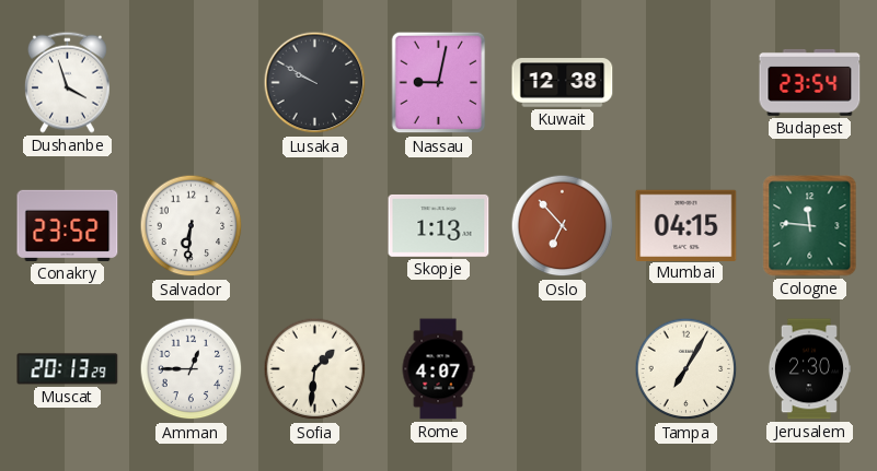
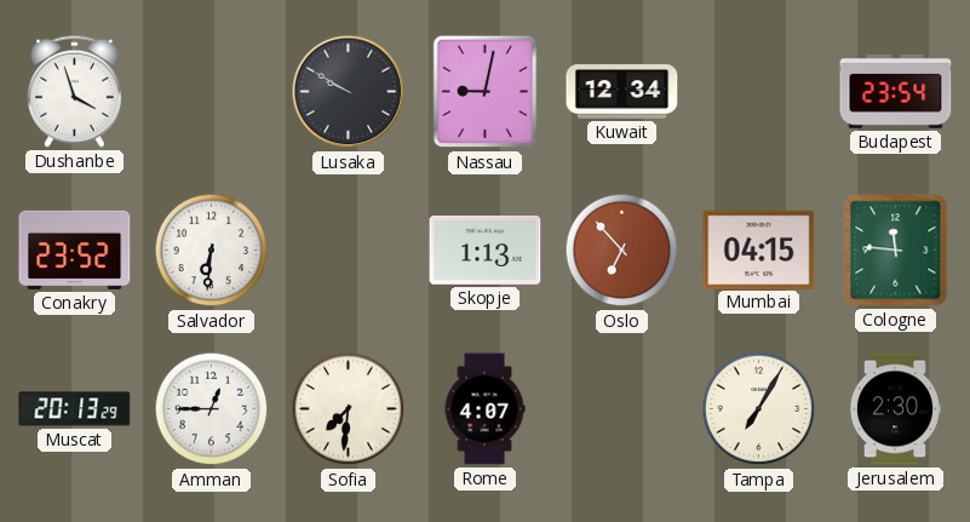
Kuwait: 12:38 -> 12:34
Sofia: 1:31 -> 7:31
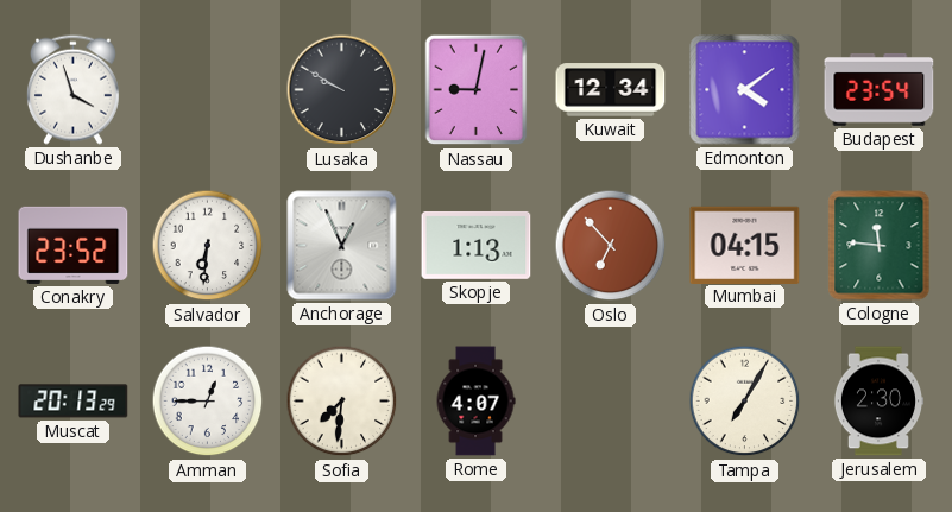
Edmonton: none -> 4:09
Anchorage: none -> 12:56
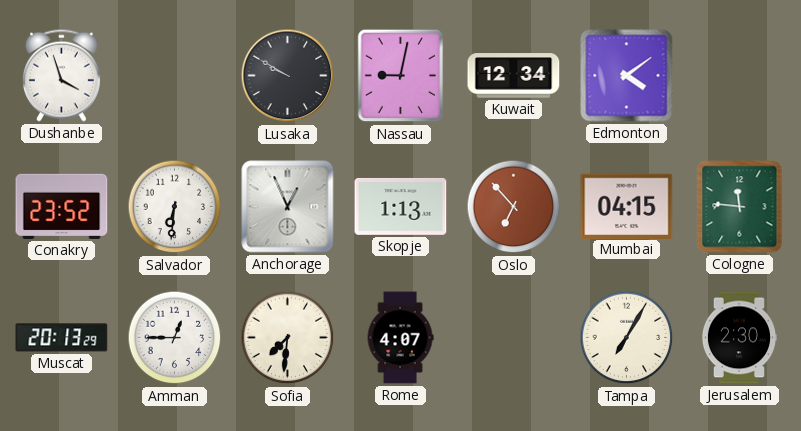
Budapest: 23:54 -> none
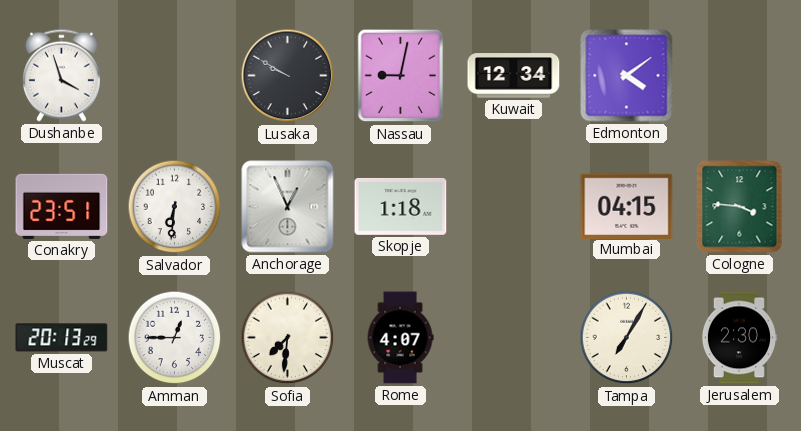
Conakry: 23:52 -> 23:51
Skopje: 1:13 -> 1:18
Oslo: 6:53 -> none
Cologne: 11:46 -> 3:46
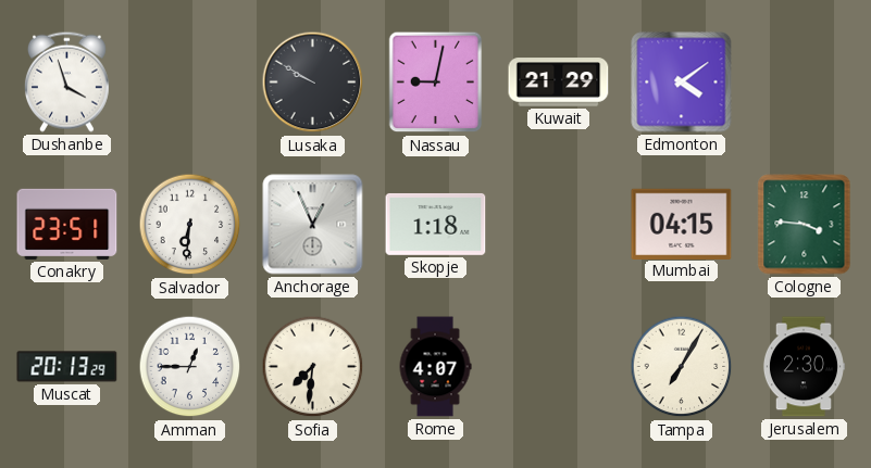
Kuwait: 12:34 -> 21:29
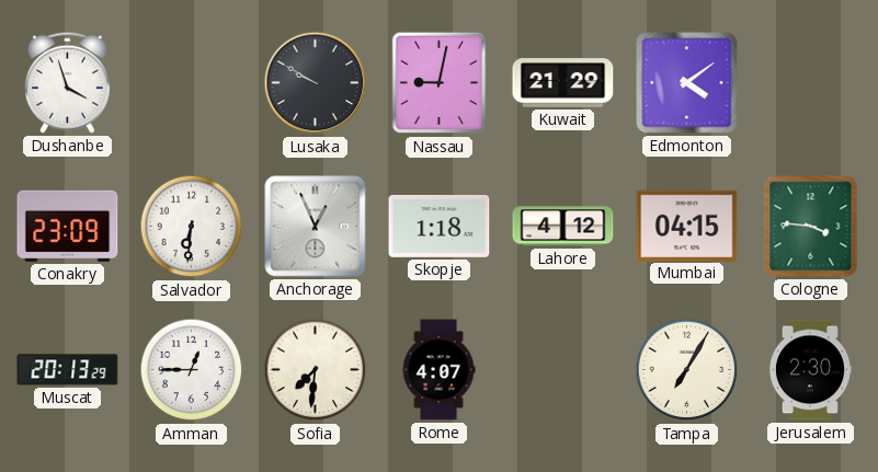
Conakry: 23:51 -> 23:09
Lahore: none -> 4:12
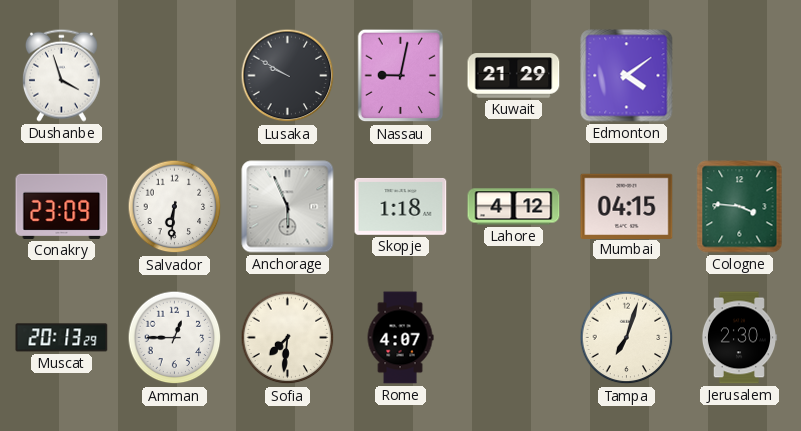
Anchorage: 12:56 -> 5:56
Tampa: 7:05 -> 7:03
